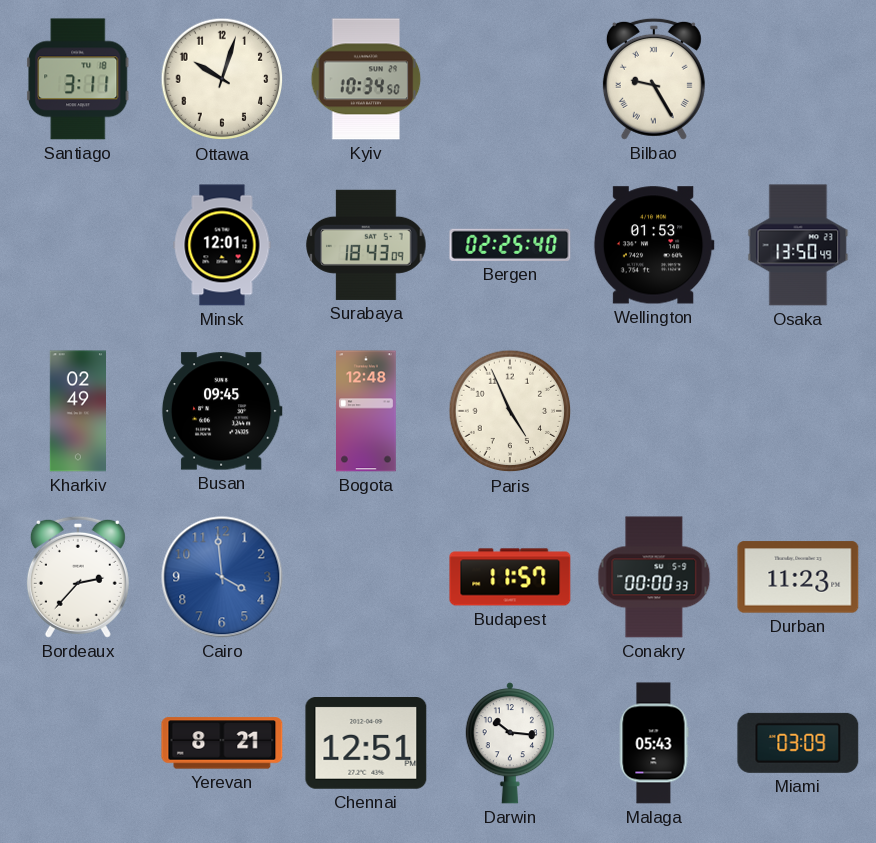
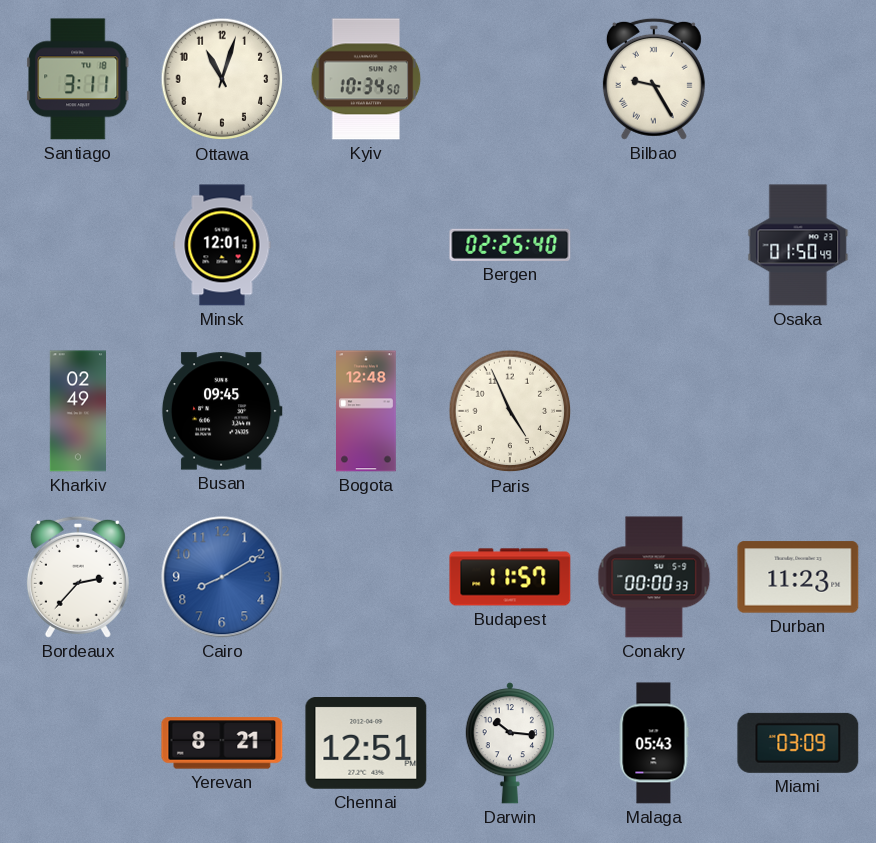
Ottawa: 10:03 -> 11:03
Surabaya: 18:43 -> none
Wellington: 01:53 -> none
Osaka: 13:50 -> 01:50
Cairo: 3:59 -> 8:10
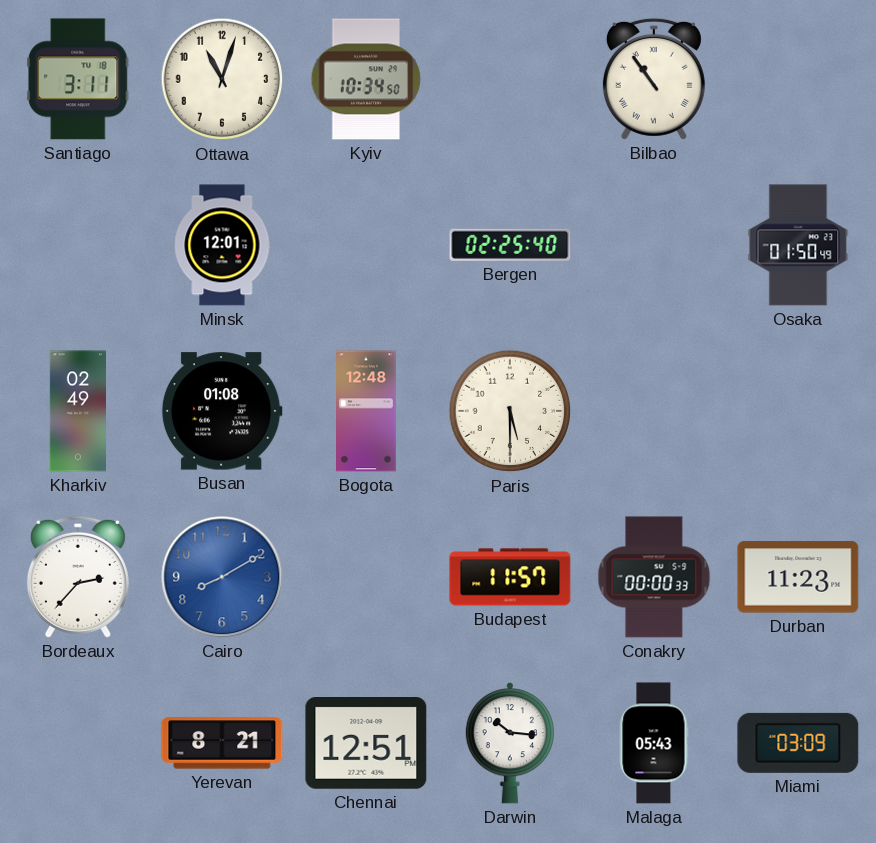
Bilbao: 9:25 -> 10:54
Busan: 09:45 -> 01:08
Paris: 4:56 -> 5:30
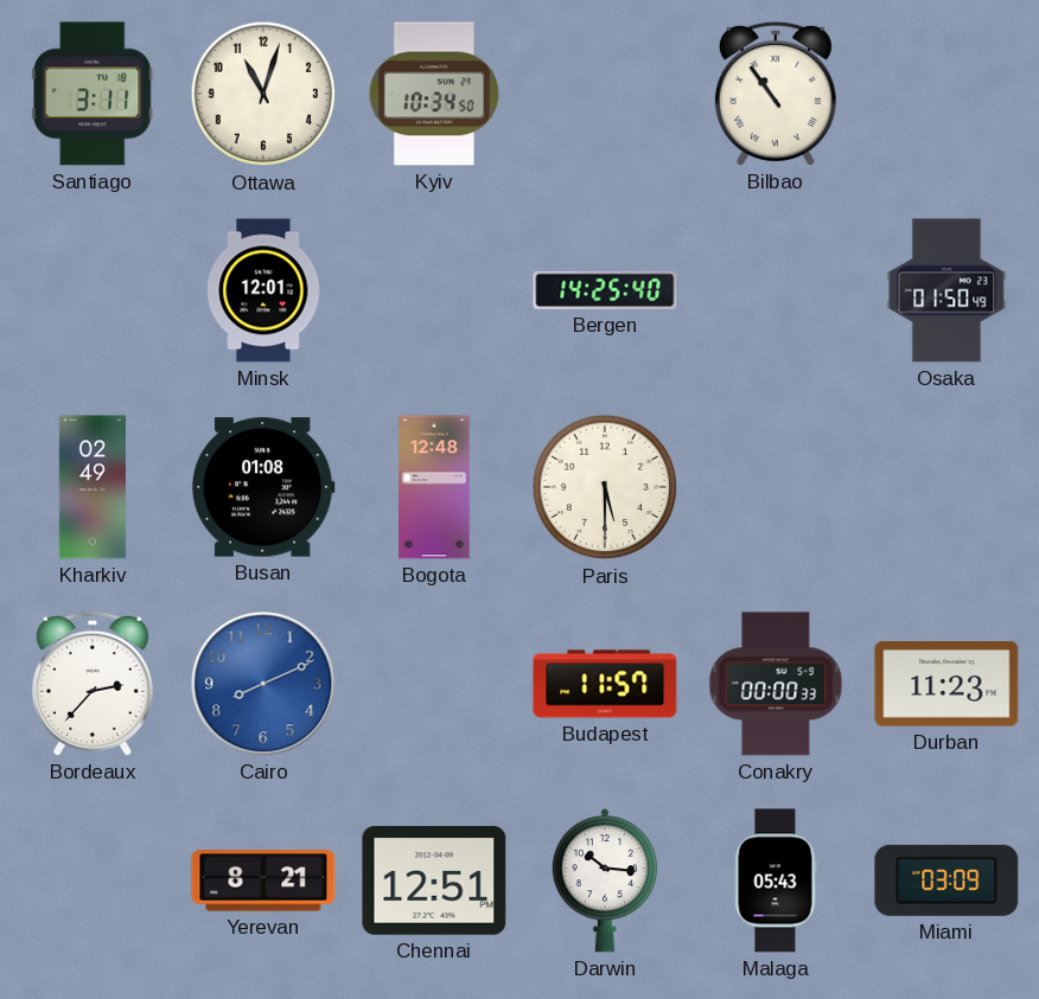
Bergen: 02:25 -> 14:25
Cairo: 8:10 -> 8:11
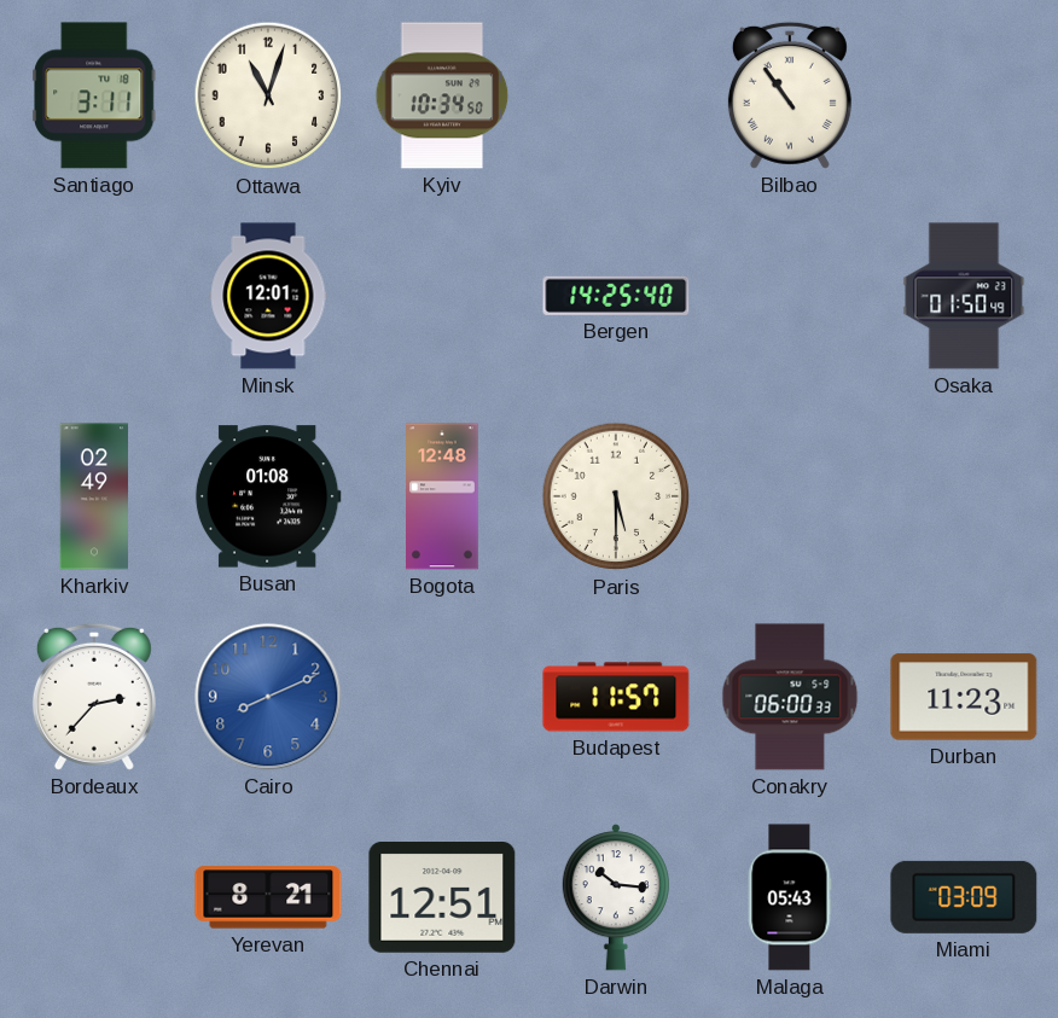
Conakry: 00:00 -> 06:00
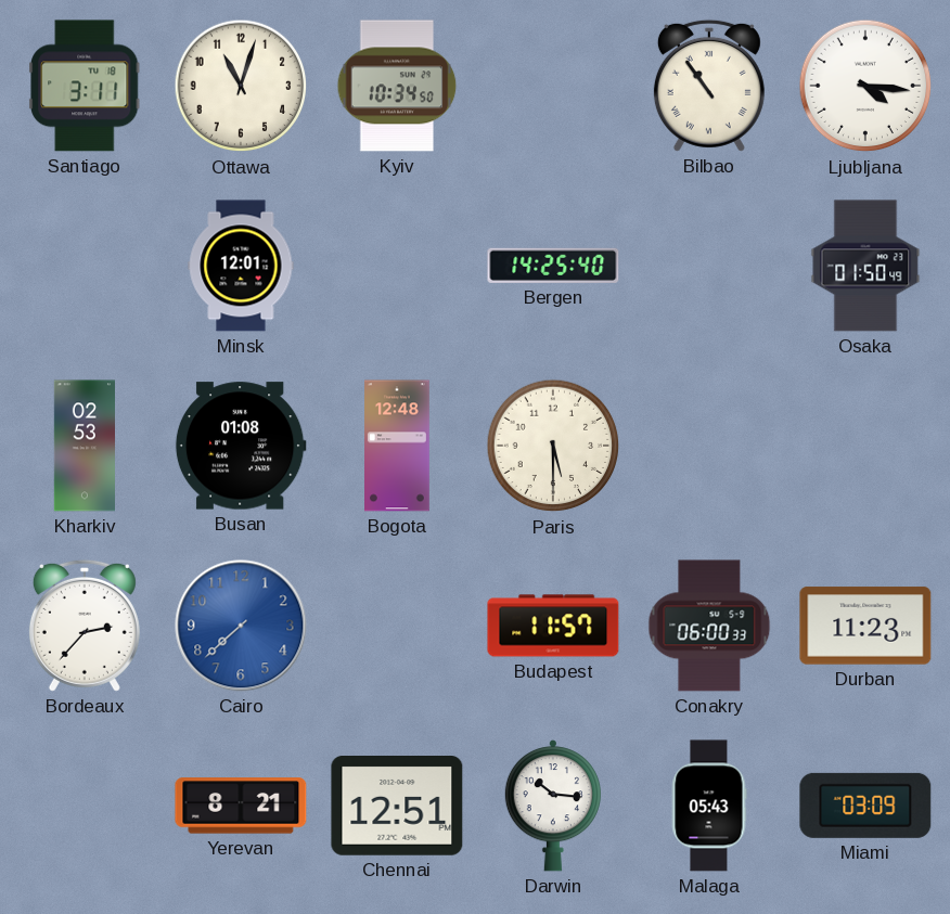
Ljubljana: none -> 4:16
Kharkiv: 02:49 -> 02:53
Cairo: 8:11 -> 7:38
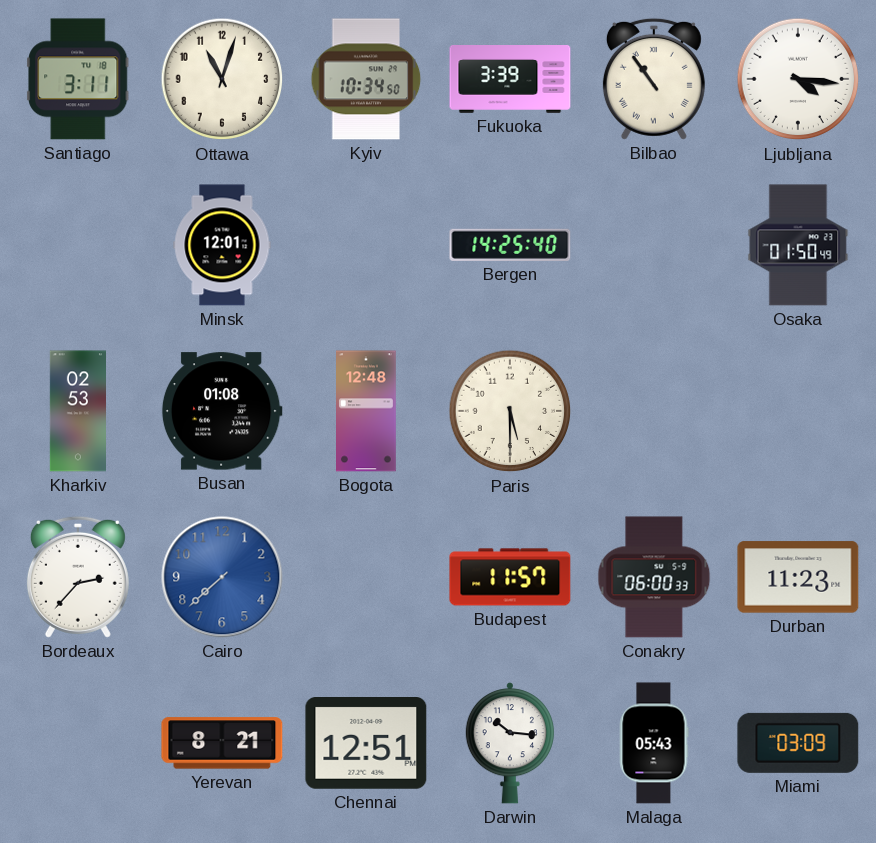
Fukuoka: none -> 3:39
